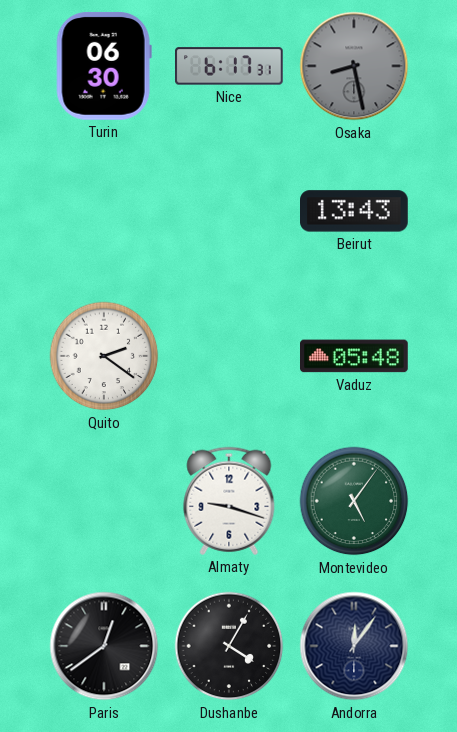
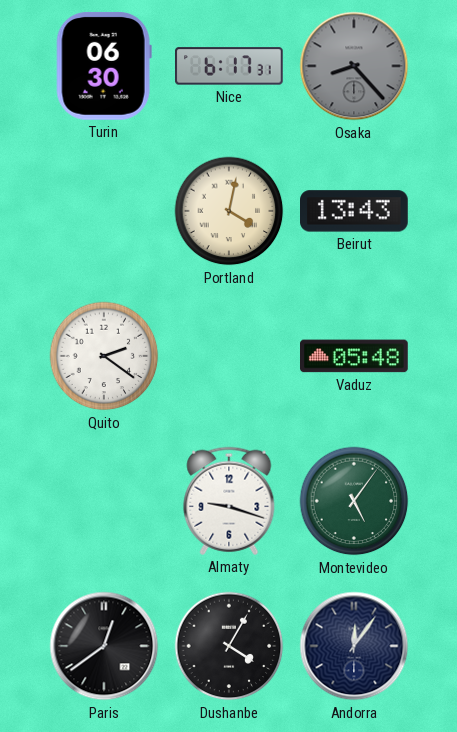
Osaka: 8:28 -> 8:23
Portland: none -> 4:02
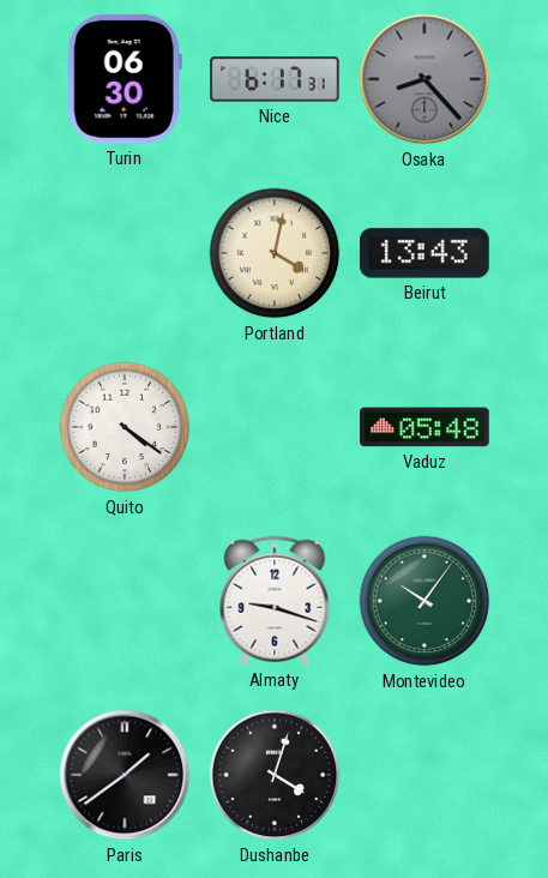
Quito: 2:21 -> 4:21
Montevideo: 5:06 -> 10:06
Paris: 12:39 -> 1:39
Dushanbe: 4:05 -> 4:03
Andorra: 12:06 -> none
